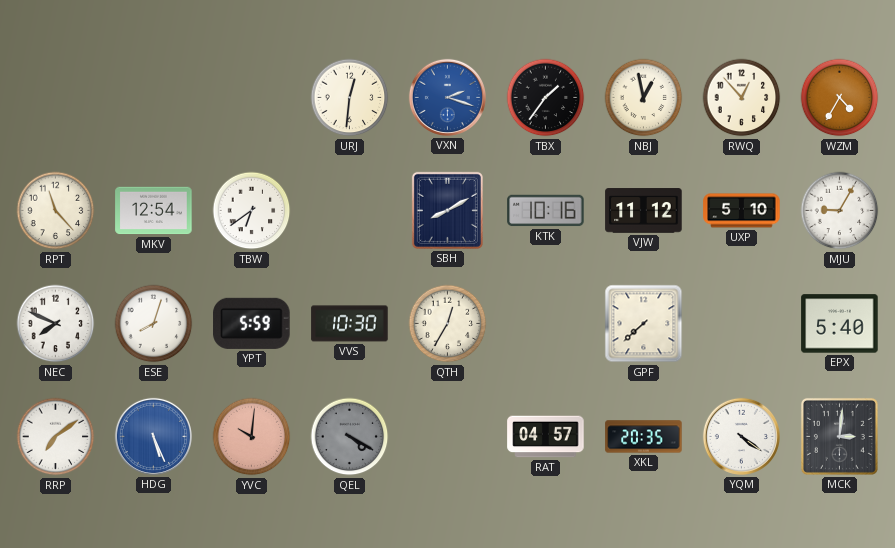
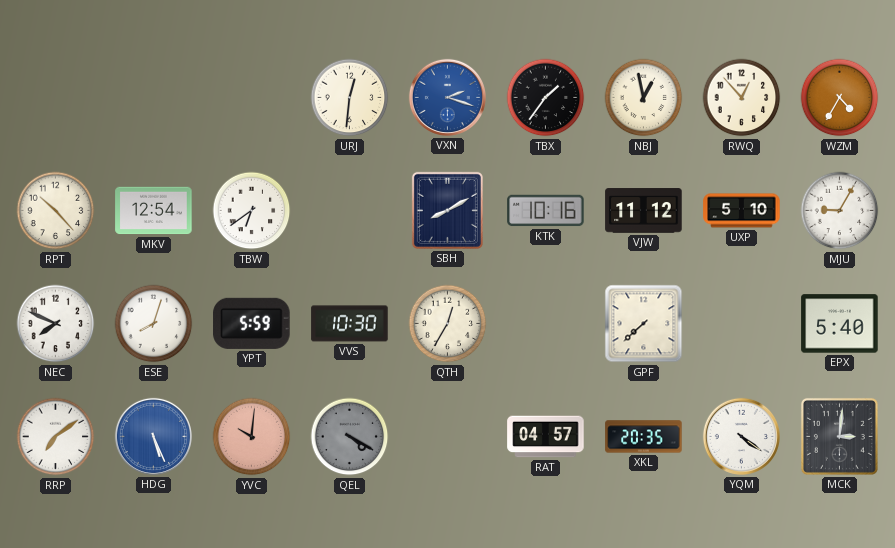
RPT: 11:23 -> 10:23
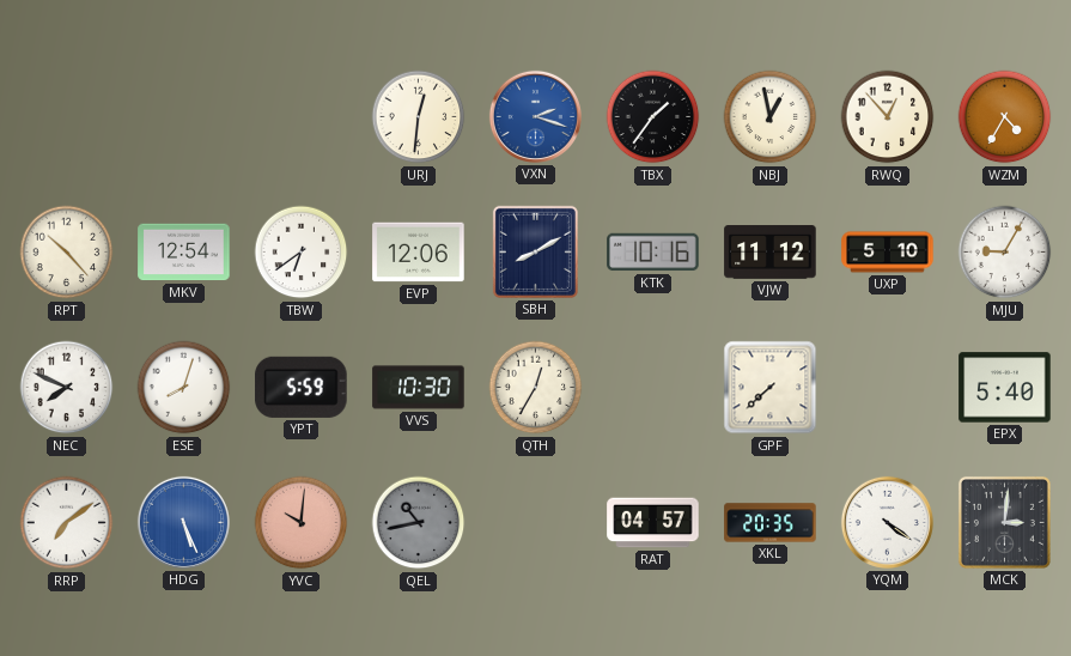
EVP: none -> 12:06
QEL: 4:20 -> 10:43
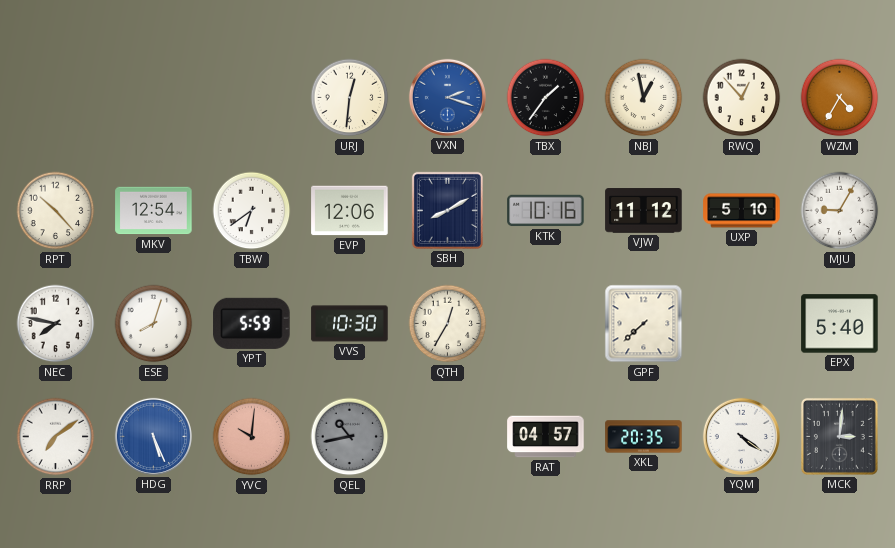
NEC: 7:49 -> 7:47
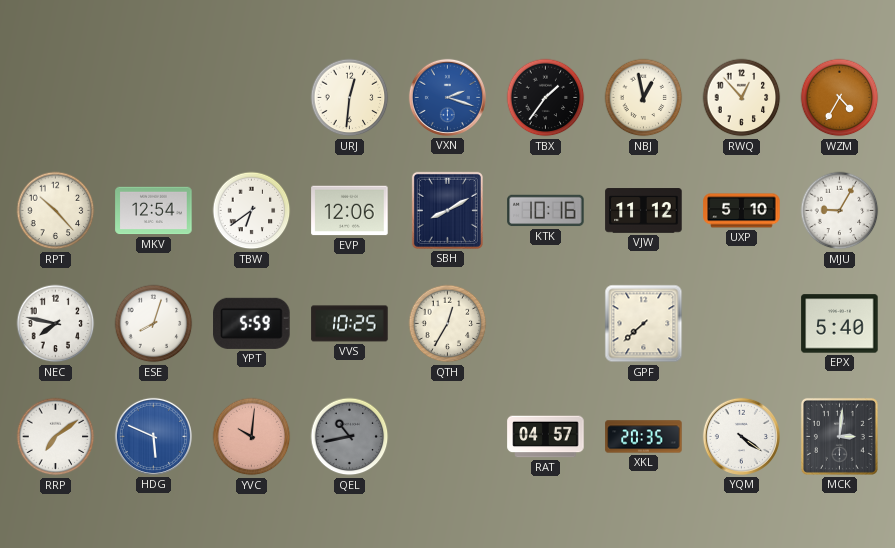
VVS: 10:30 -> 10:25
HDG: 5:26 -> 5:49
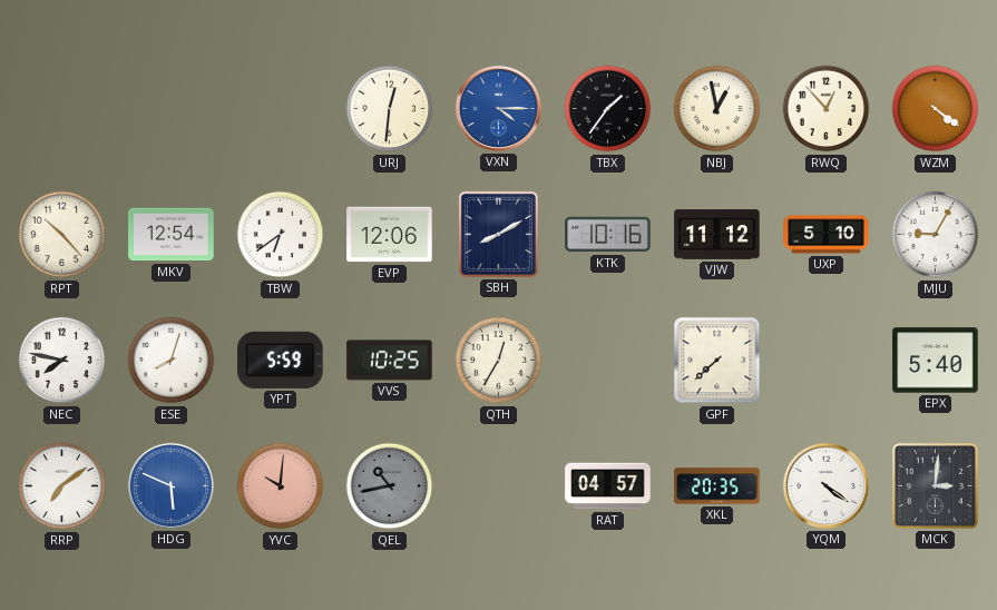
VXN: 2:18 -> 4:15
WZM: 4:35 -> 4:21
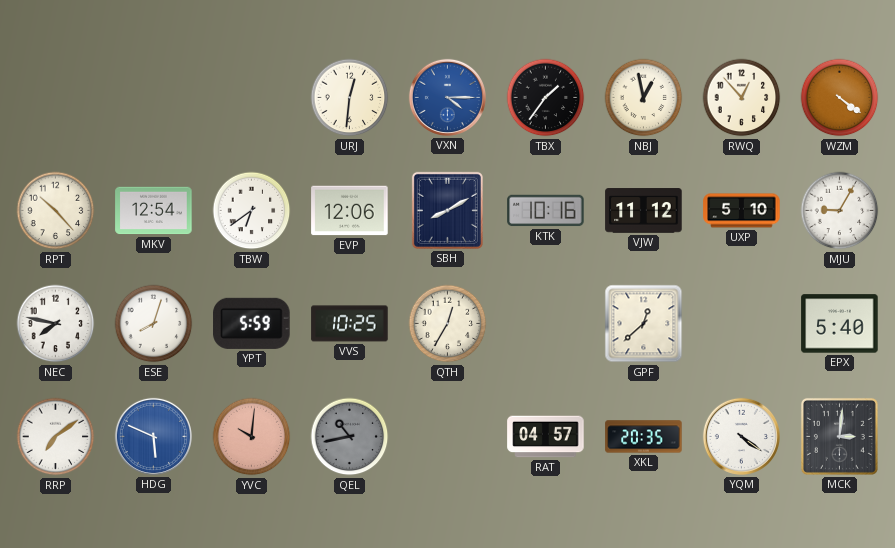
GPF: 7:38 -> 12:38
